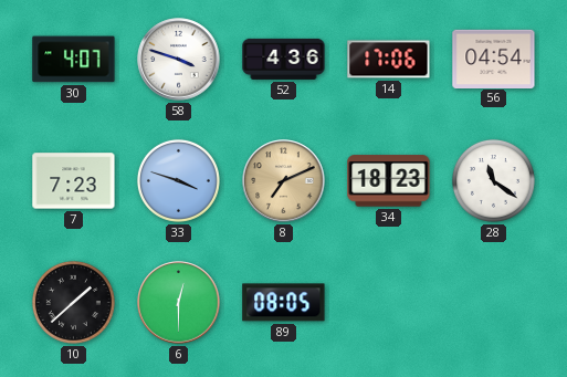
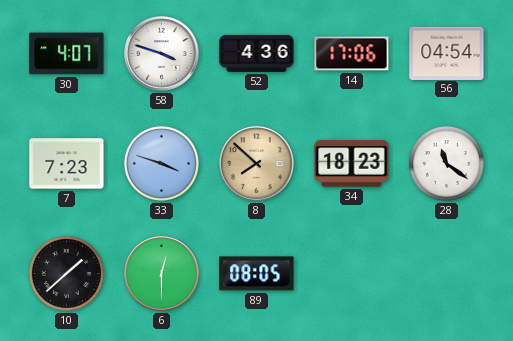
8: 7:11 -> 7:52
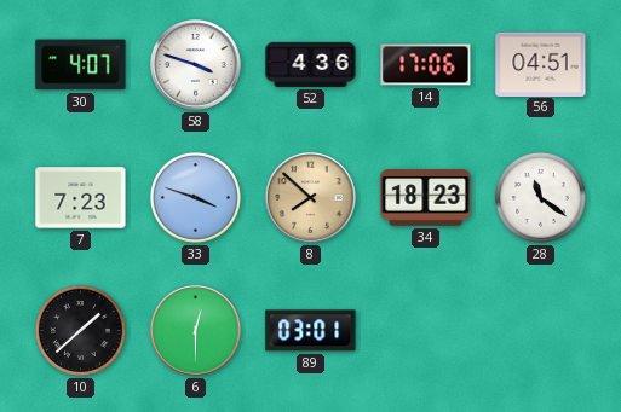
56: 04:54 -> 04:51
89: 08:05 -> 03:01
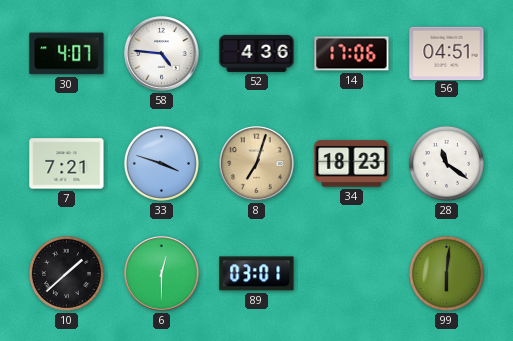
58: 3:48 -> 4:46
7: 7:23 -> 7:21
8: 7:52 -> 7:03
99: none -> 6:01
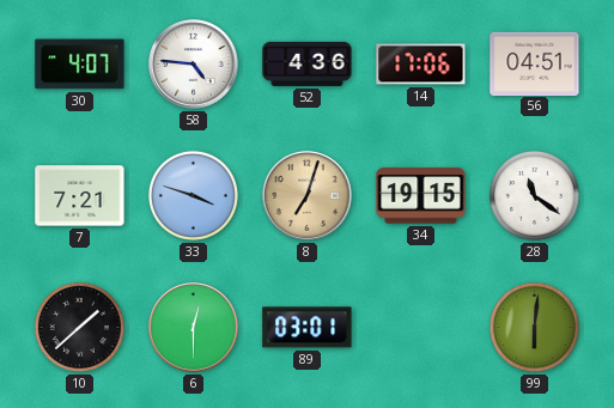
34: 18:23 -> 19:15
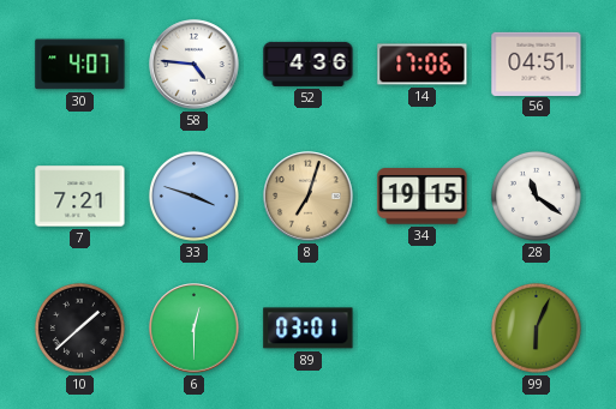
99: 6:01 -> 6:04
